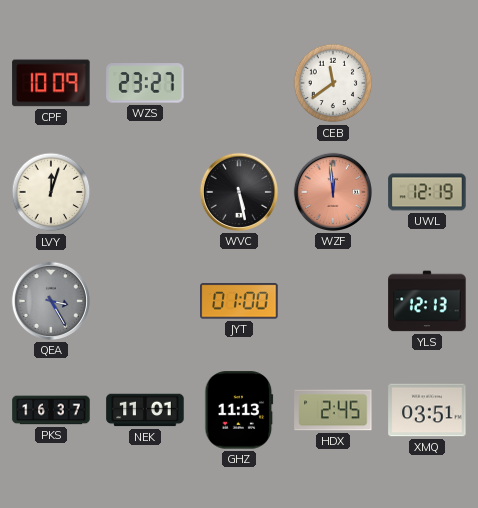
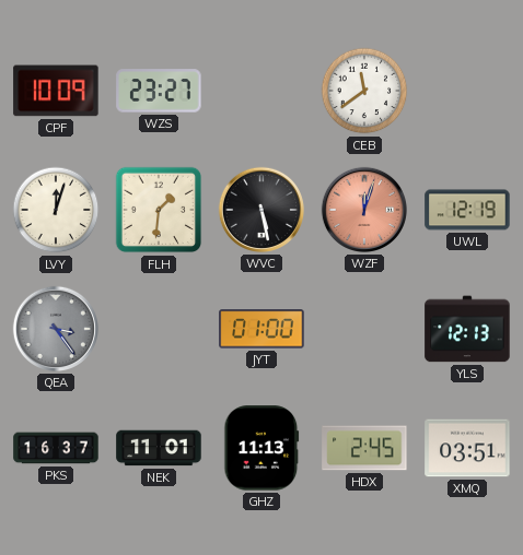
FLH: none -> 1:31
WZF: 11:59 -> 12:03
QEA: 3:25 -> 3:24
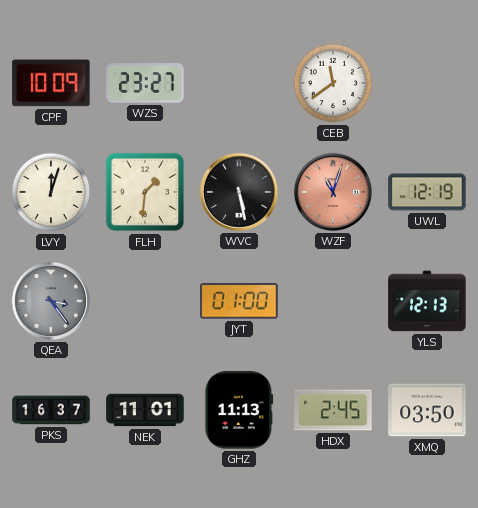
WZF: 12:03 -> 11:03
XMQ: 03:51 -> 03:50
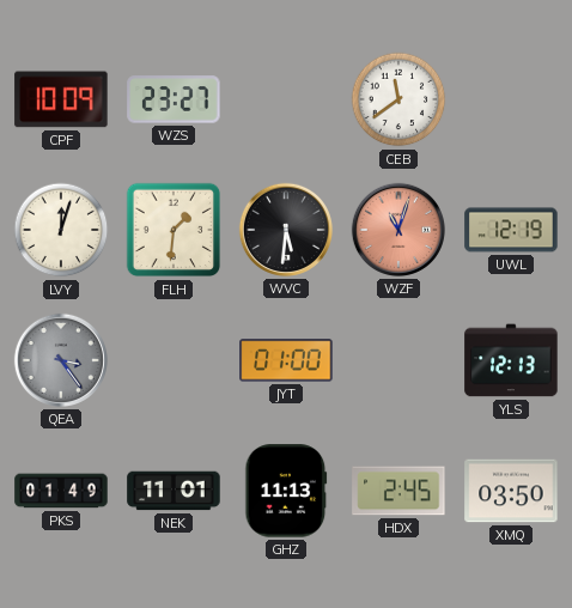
WVC: 5:28 -> 5:31
PKS: 16:37 -> 01:49
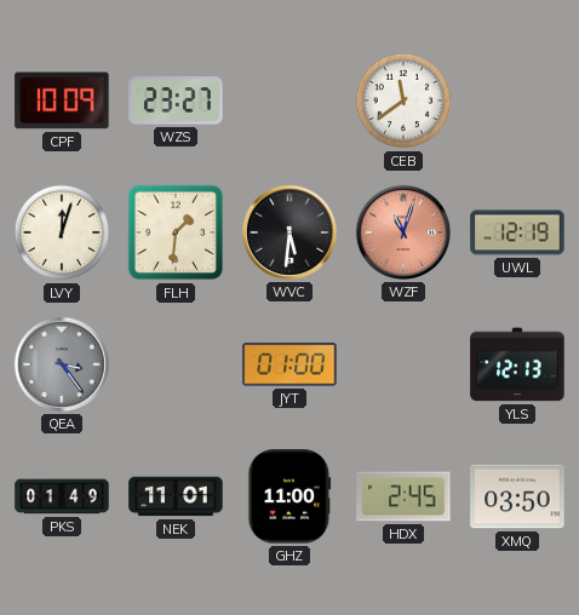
GHZ: 11:13 -> 11:00
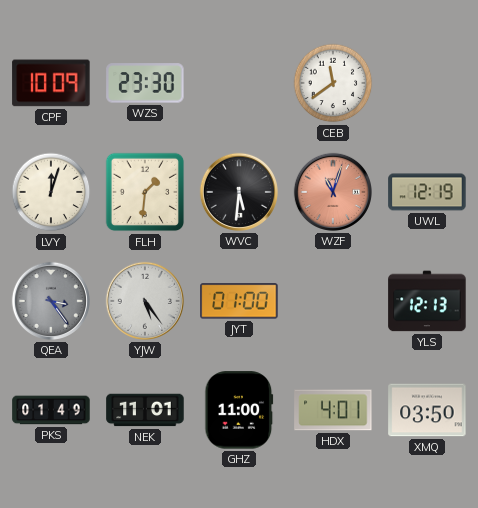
WZS: 23:27 -> 23:30
YJW: none -> 5:24
HDX: 2:45 -> 4:01
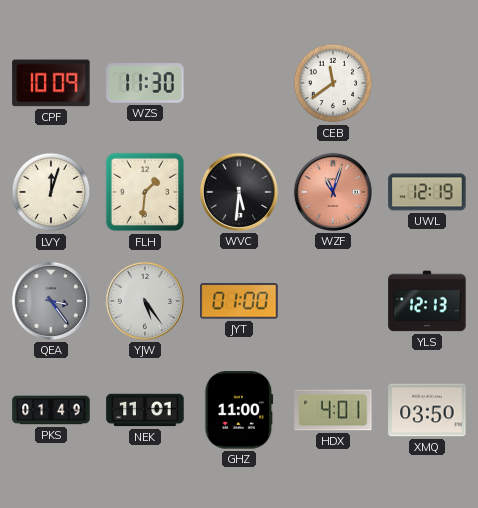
WZS: 23:30 -> 11:30
